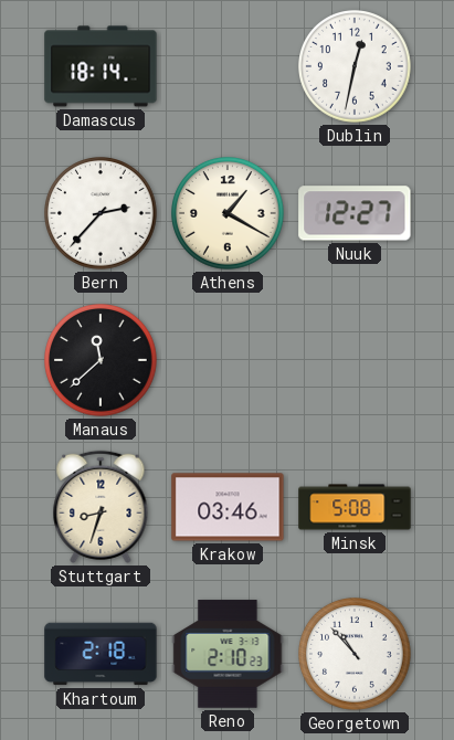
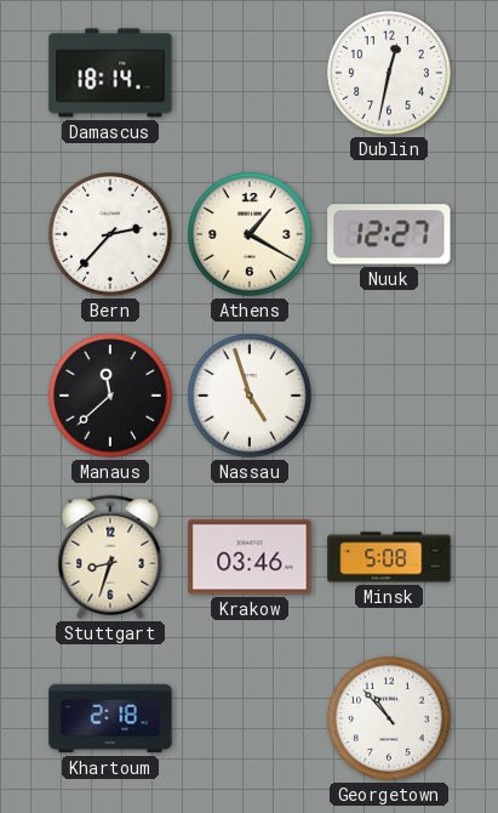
Nassau: none -> 4:57
Reno: 2:10 -> none
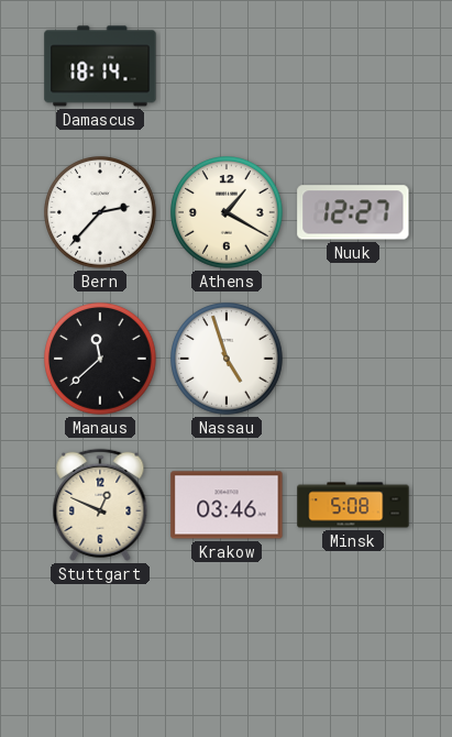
Dublin: 12:32 -> none
Stuttgart: 8:33 -> 12:49
Khartoum: 2:18 -> none
Georgetown: 10:53 -> none
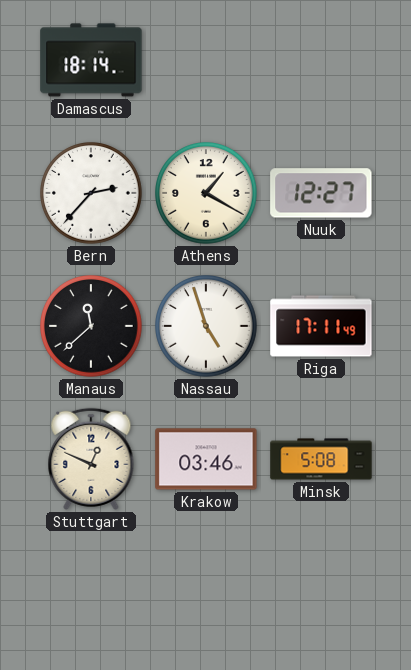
Riga: none -> 17:11
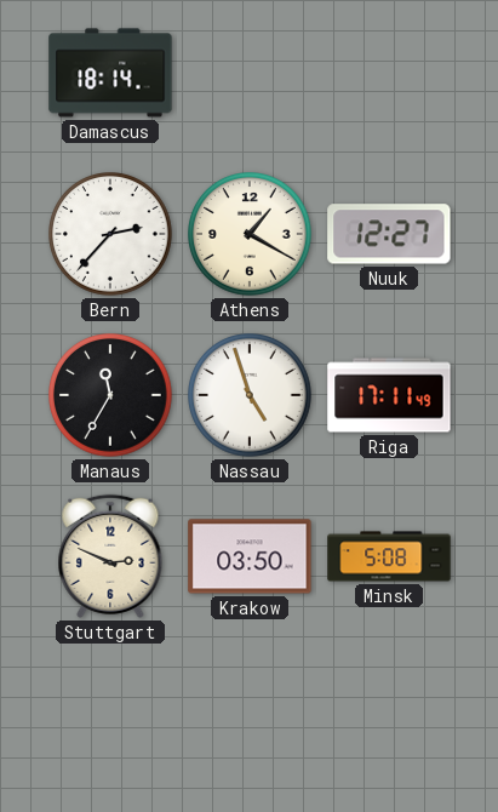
Manaus: 11:38 -> 11:35
Stuttgart: 12:49 -> 2:49
Krakow: 03:46 -> 03:50
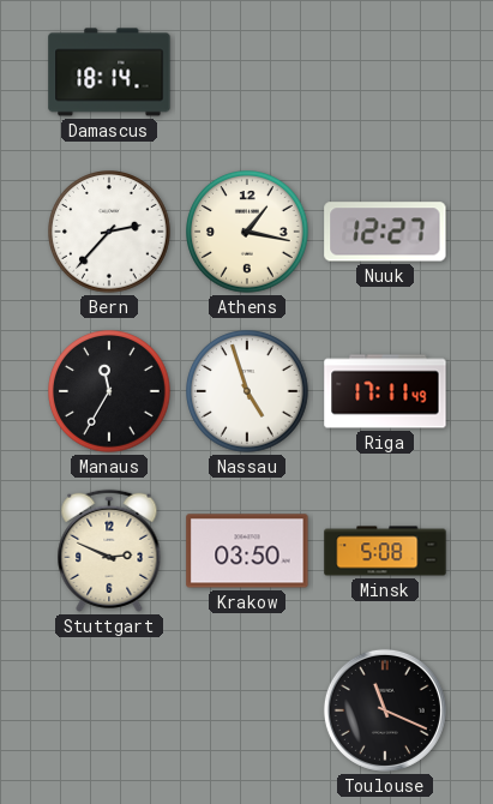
Athens: 1:20 -> 1:17
Toulouse: none -> 11:19
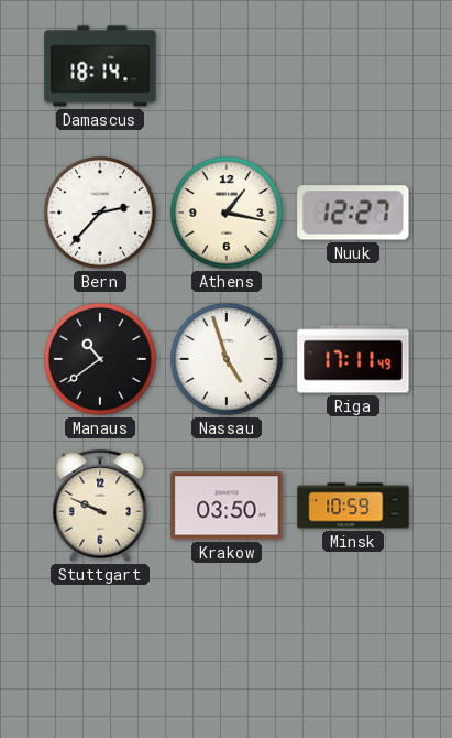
Manaus: 11:35 -> 10:39
Stuttgart: 2:49 -> 9:49
Minsk: 5:08 -> 10:59
Toulouse: 11:19 -> none
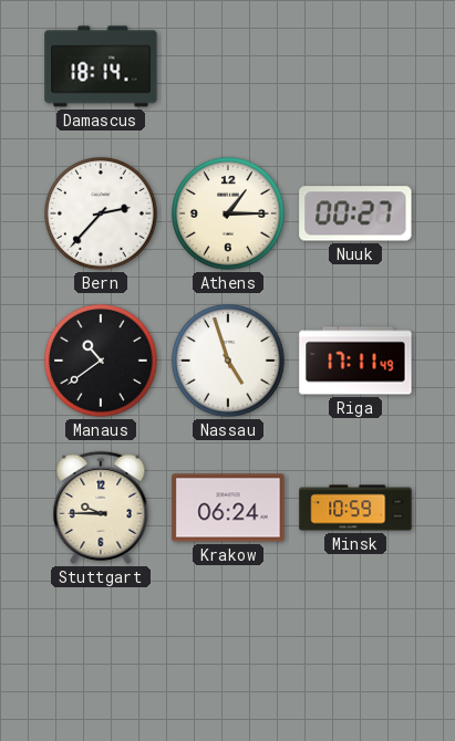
Athens: 1:17 -> 1:15
Nuuk: 12:27 -> 00:27
Stuttgart: 9:49 -> 9:45
Krakow: 03:50 -> 06:24
